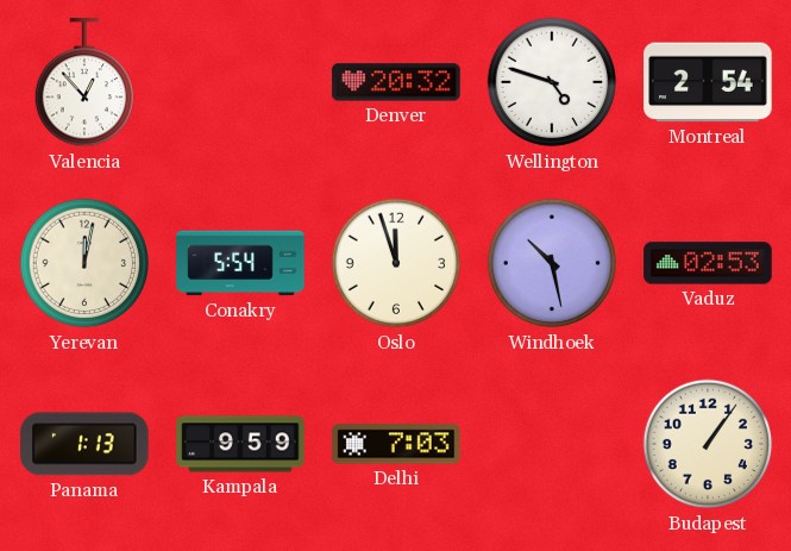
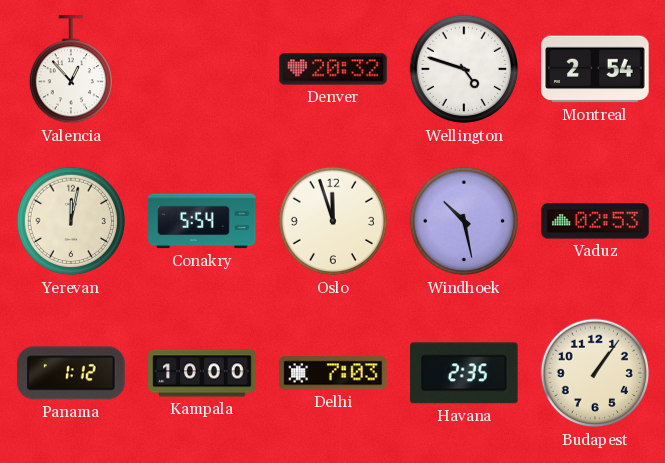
Panama: 1:13 -> 1:12
Kampala: 9:59 -> 10:00
Havana: none -> 2:35
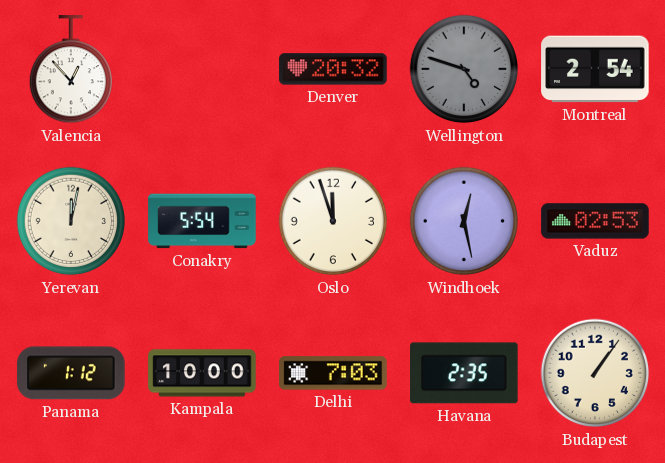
Wellington dial: white -> grey
Windhoek: 10:28 -> 12:28
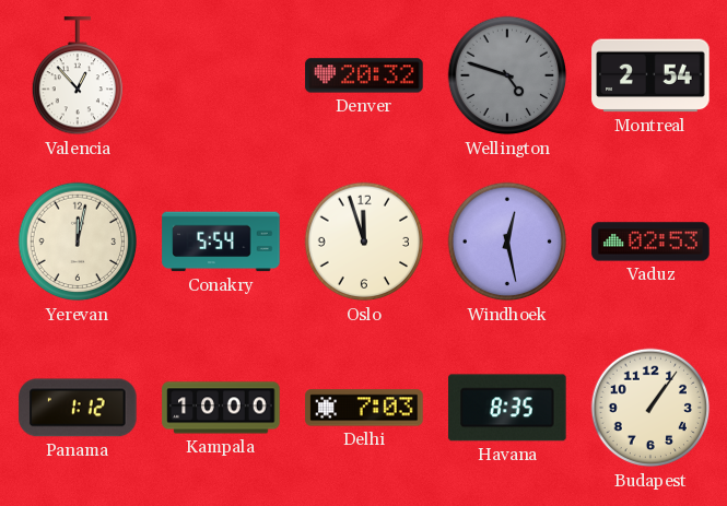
Havana: 2:35 -> 8:35
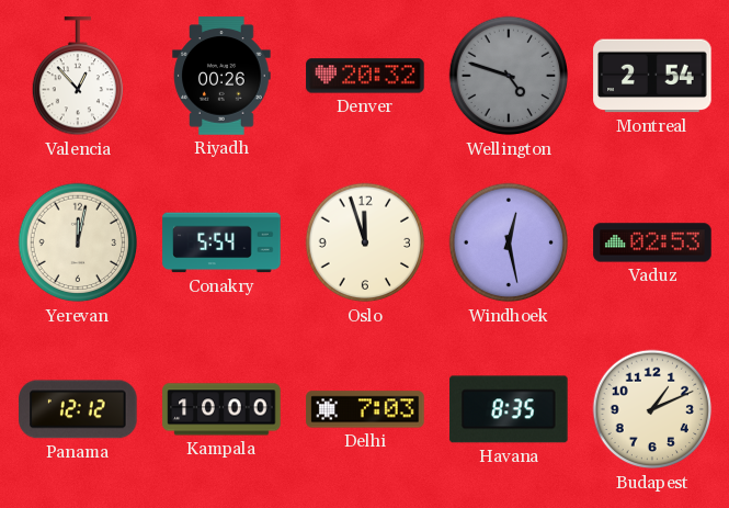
Riyadh: none -> 00:26
Panama: 1:12 -> 12:12
Budapest: 1:06 -> 1:11
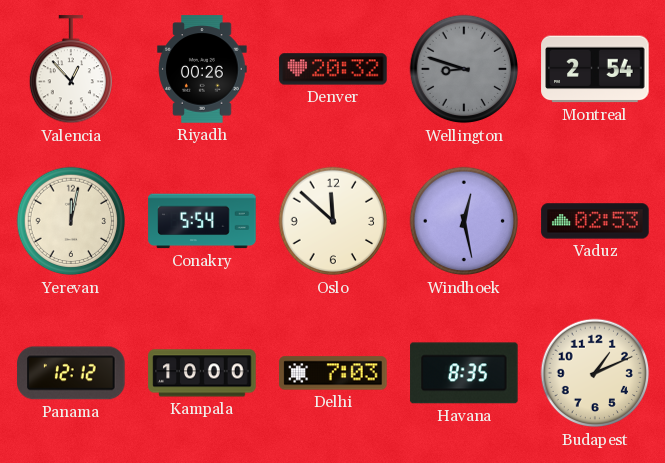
Wellington: 4:48 -> 8:48
Oslo: 11:57 -> 11:52
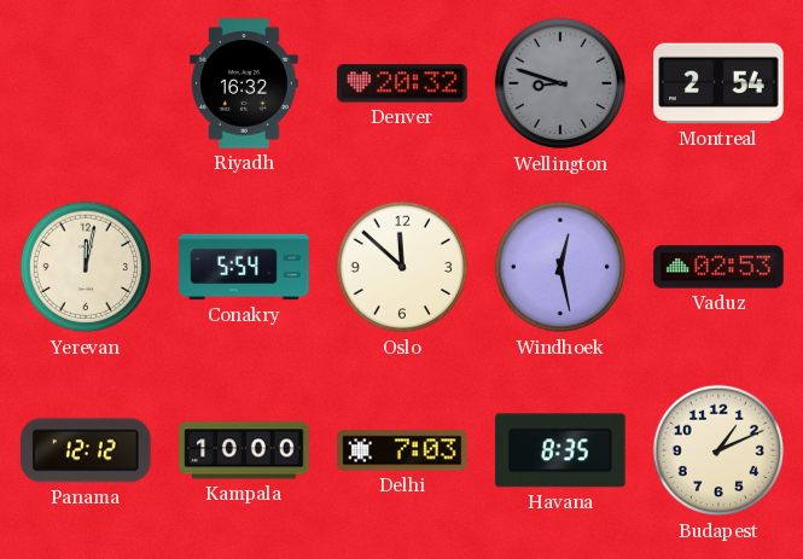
Valencia: 12:53 -> none
Riyadh: 00:26 -> 16:32
